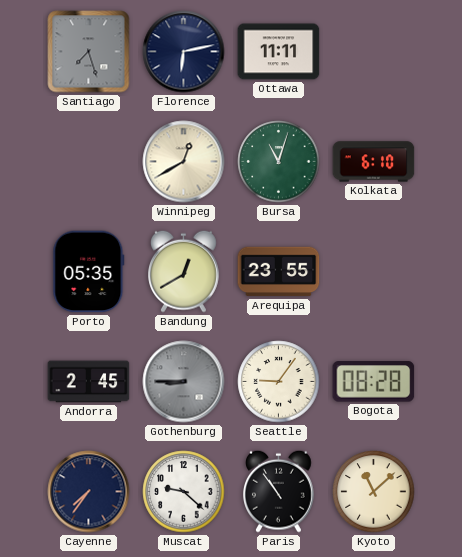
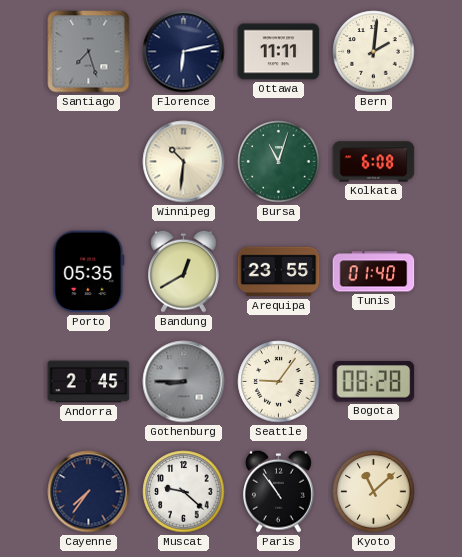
Bern: none -> 2:01
Winnipeg: 12:40 -> 10:31
Kolkata: 6:10 -> 6:08
Tunis: none -> 01:40
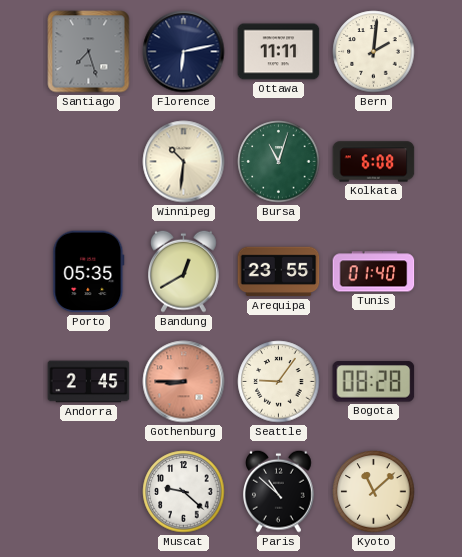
Gothenburg dial: grey -> salmon
Cayenne: 7:36 -> none
Paris: 10:54 -> 10:52
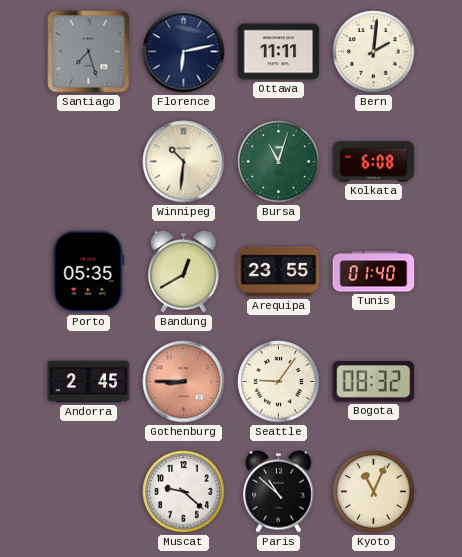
Bogota: 08:28 -> 08:32
Kyoto: 11:08 -> 11:04
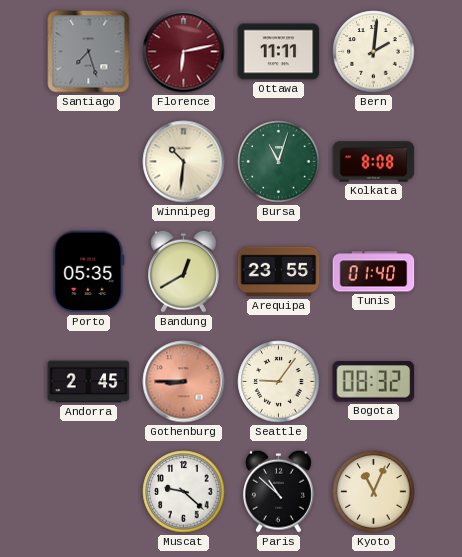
Florence dial: navy -> burgundy
Kolkata: 6:08 -> 8:08
